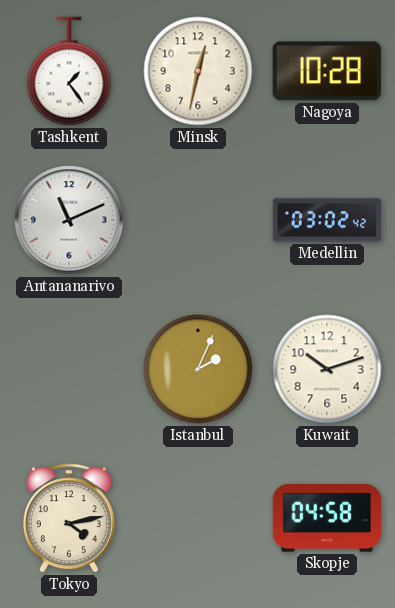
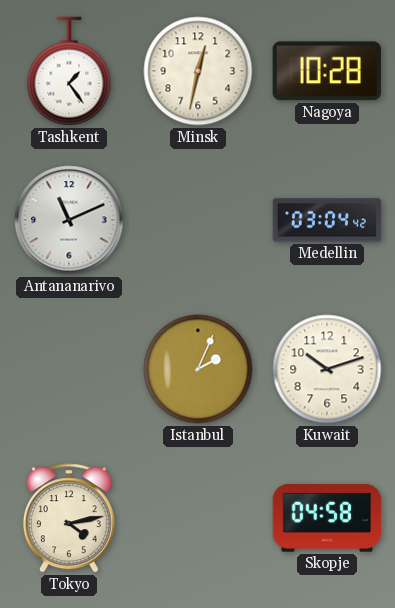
Medellin: 03:02 -> 03:04
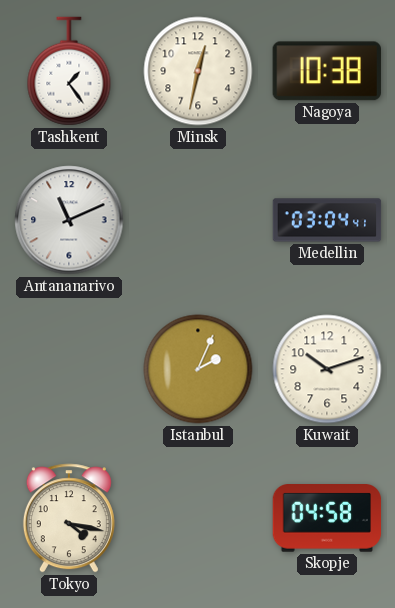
Nagoya: 10:28 -> 10:38
Medellin: 03:04:42 -> 03:04:41
Tokyo: 4:13 -> 4:17
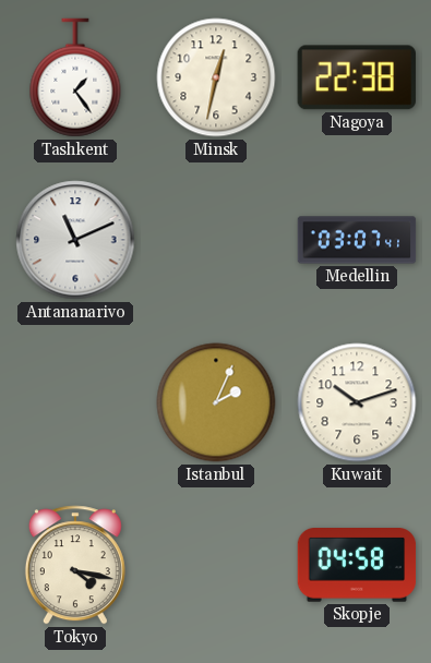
Nagoya: 10:38 -> 22:38
Medellin: 03:04 -> 03:07
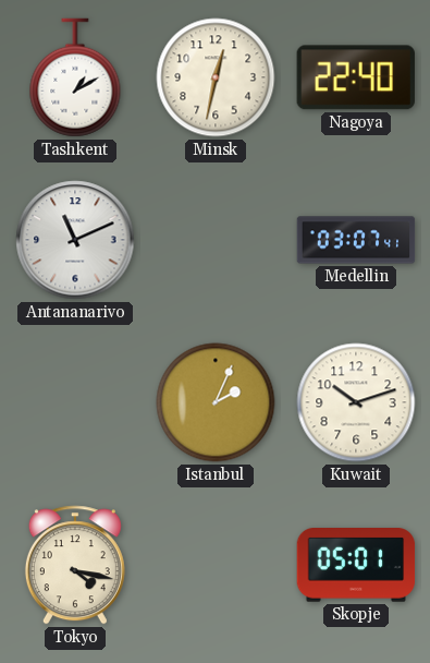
Tashkent: 1:24 -> 1:10
Nagoya: 22:38 -> 22:40
Skopje: 04:58 -> 05:01
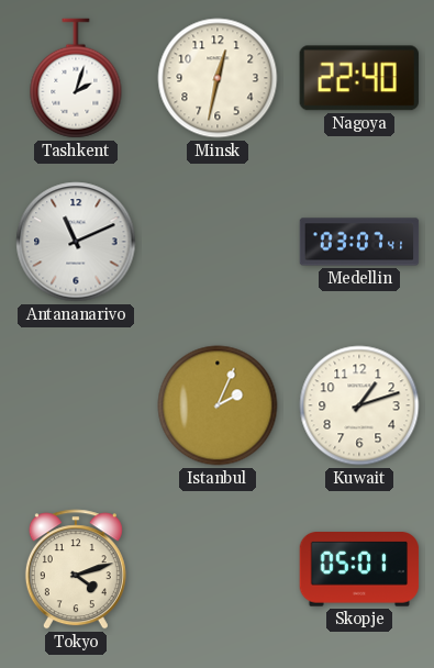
Tashkent: 1:10 -> 2:03
Kuwait: 10:12 -> 1:12
Tokyo: 4:17 -> 4:12
